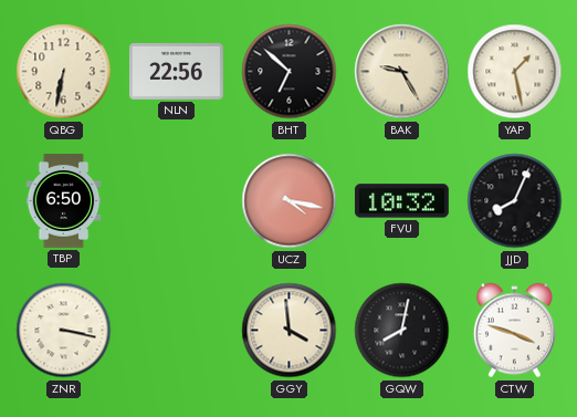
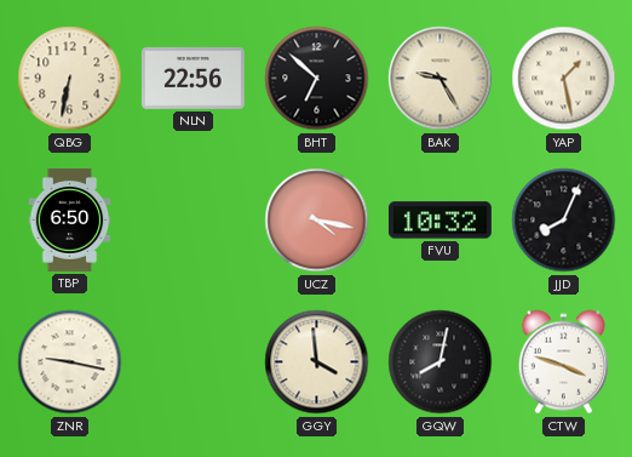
ZNR: 3:17 -> 9:17
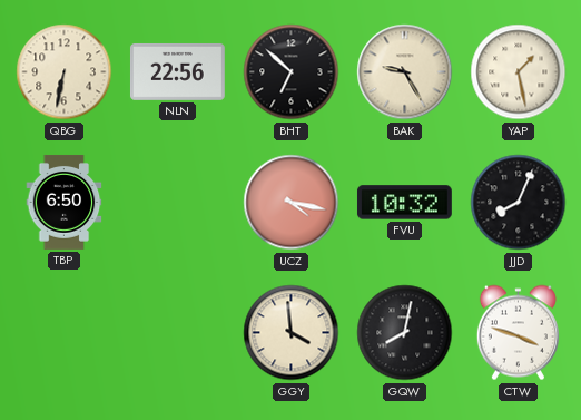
ZNR: 9:17 -> none
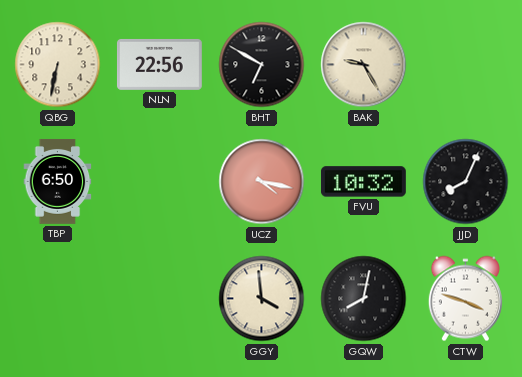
BHT: 6:52 -> 6:50
YAP: 1:28 -> none
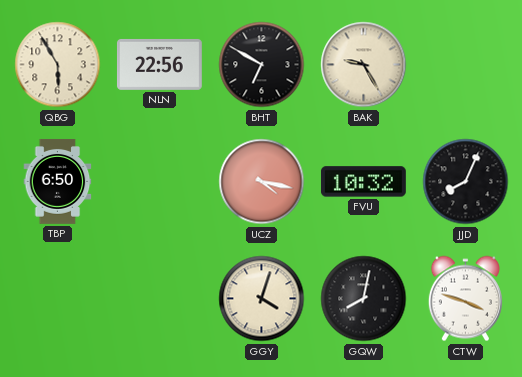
QBG: 6:32 -> 5:55
GGY: 3:59 -> 4:03
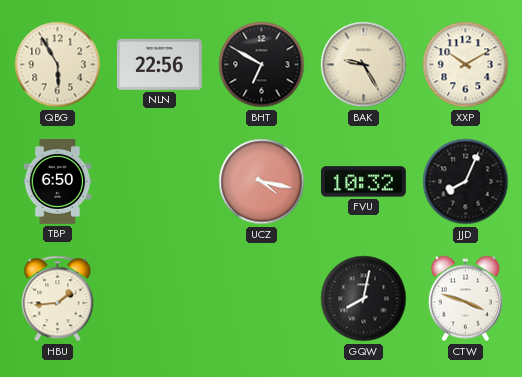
XXP: none -> 10:10
HBU: none -> 1:44
GGY: 4:03 -> none
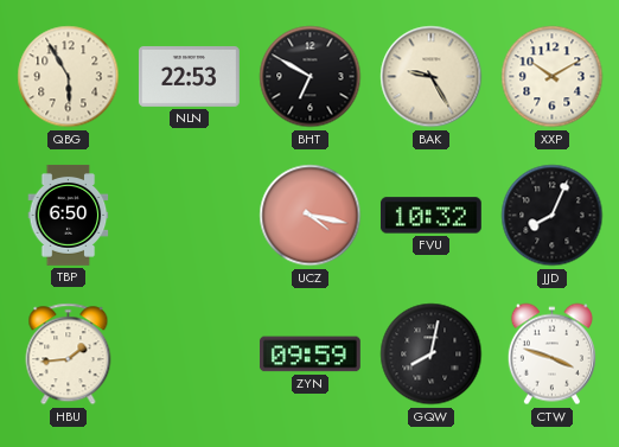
NLN: 22:56 -> 22:53
ZYN: none -> 09:59
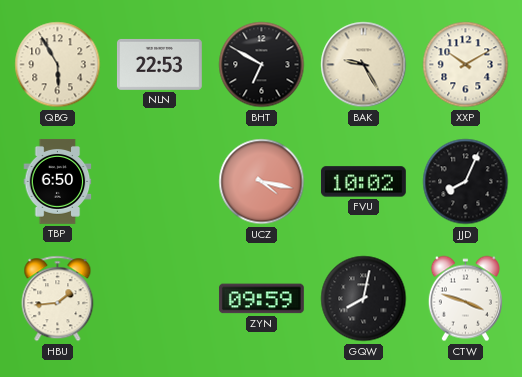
FVU: 10:32 -> 10:02
